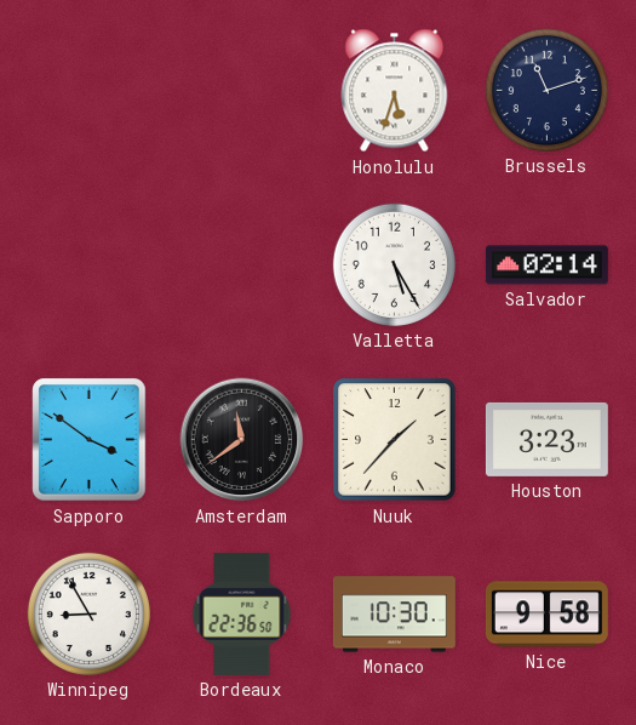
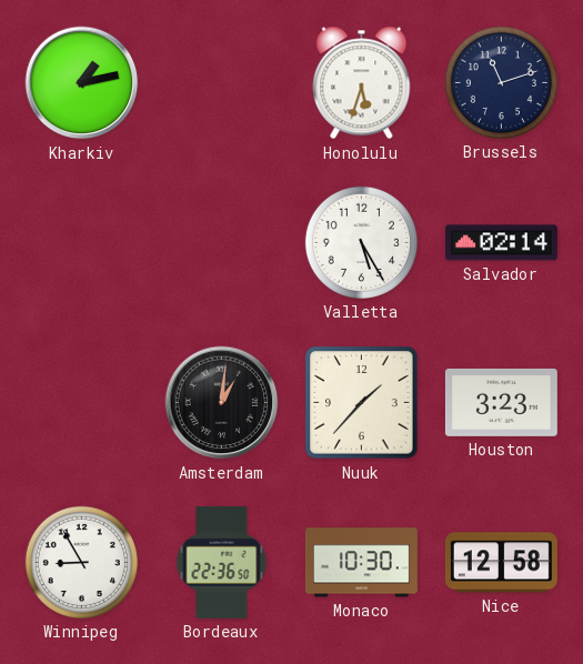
Kharkiv: none -> 1:13
Sapporo: 3:51 -> none
Amsterdam: 11:39 -> 1:01
Nice: 9:58 -> 12:58
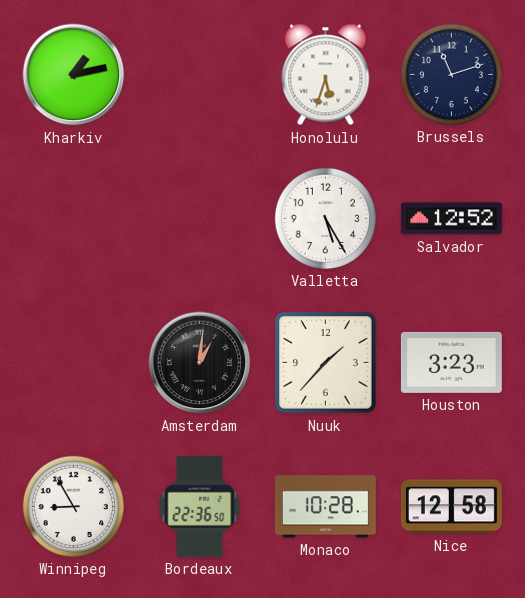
Salvador: 02:14 -> 12:52
Monaco: 10:30 -> 10:28
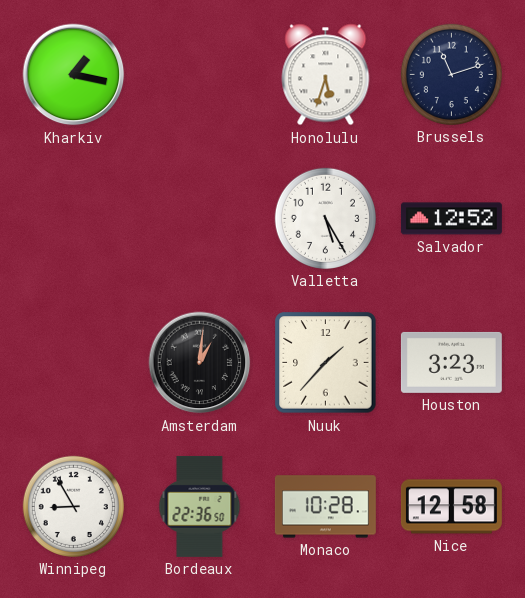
Kharkiv: 1:13 -> 1:17
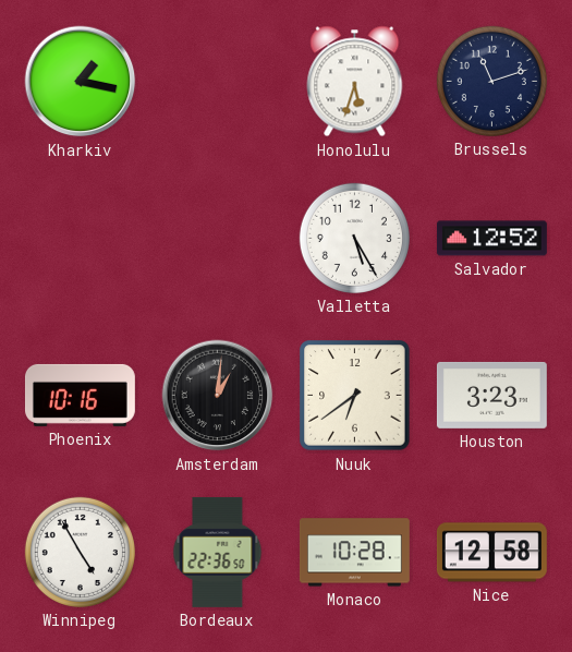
Phoenix: none -> 10:16
Nuuk: 1:37 -> 6:39
Winnipeg: 8:55 -> 4:55
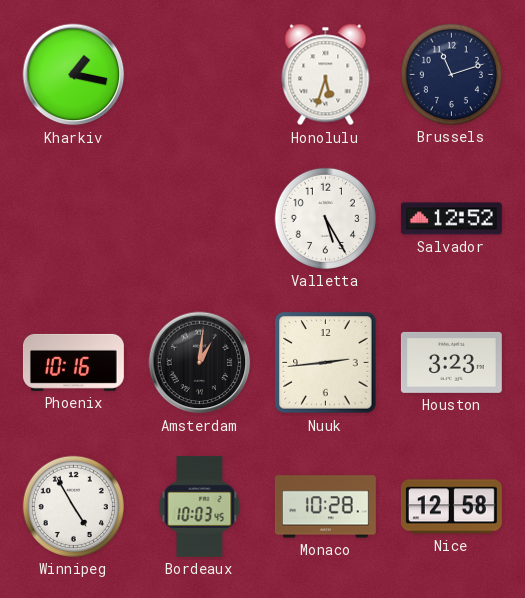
Nuuk: 6:39 -> 2:44
Bordeaux: 22:36 -> 10:03
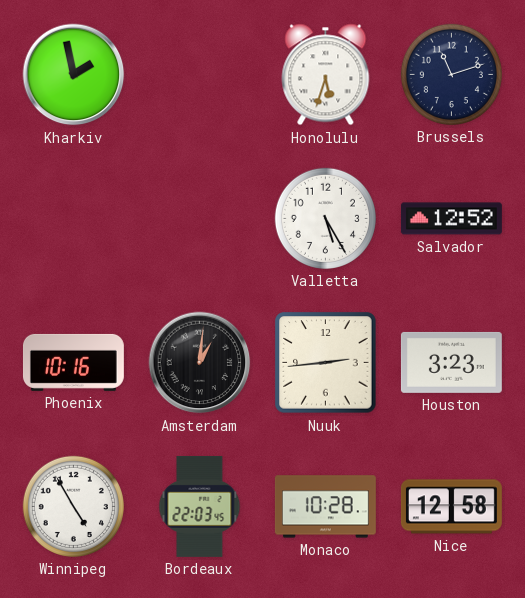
Kharkiv: 1:17 -> 1:58
Bordeaux: 10:03 -> 22:03
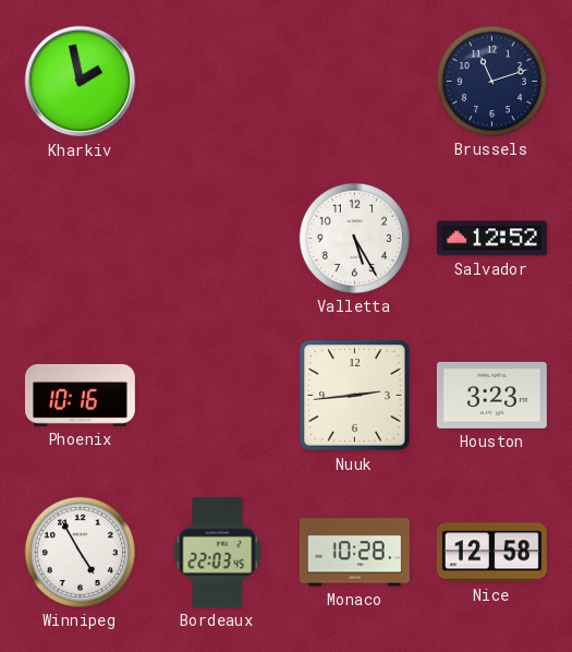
Honolulu: 5:33 -> none
Amsterdam: 1:01 -> none
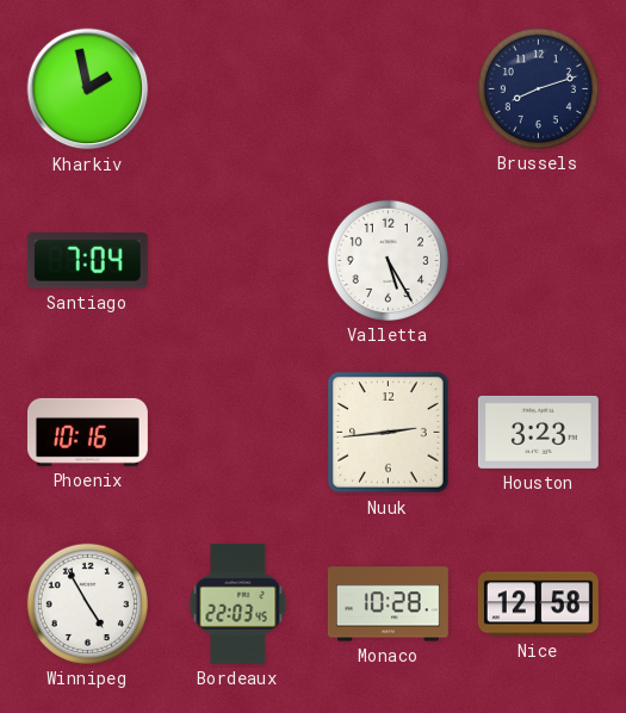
Brussels: 11:12 -> 8:12
Santiago: none -> 7:04
Salvador: 12:52 -> none
